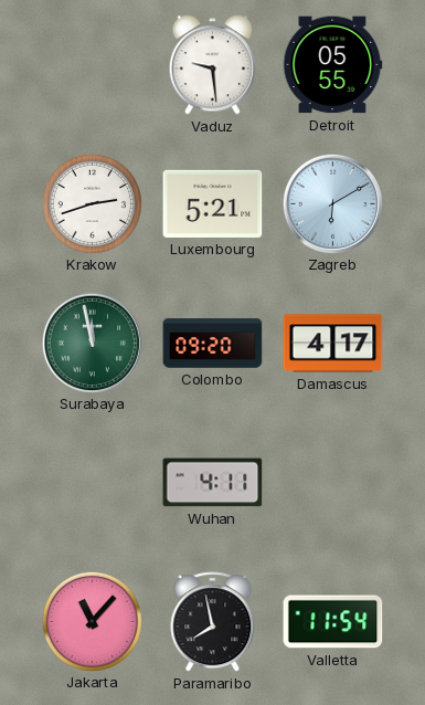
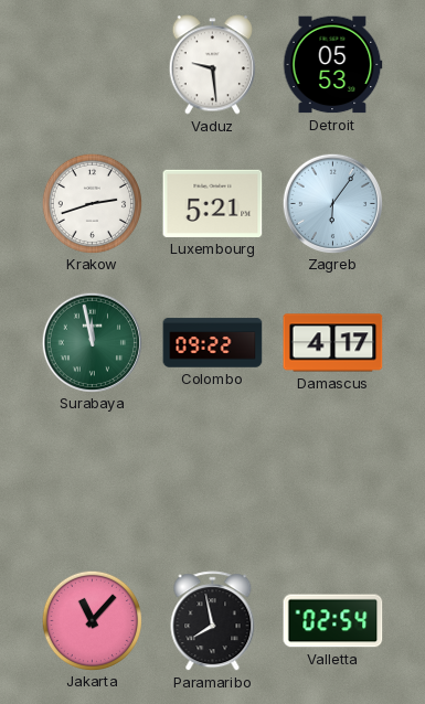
Detroit: 05:55 -> 05:53
Zagreb: 6:10 -> 6:06
Colombo: 09:20 -> 09:22
Wuhan: 4:11 -> none
Valletta: 11:54 -> 02:54
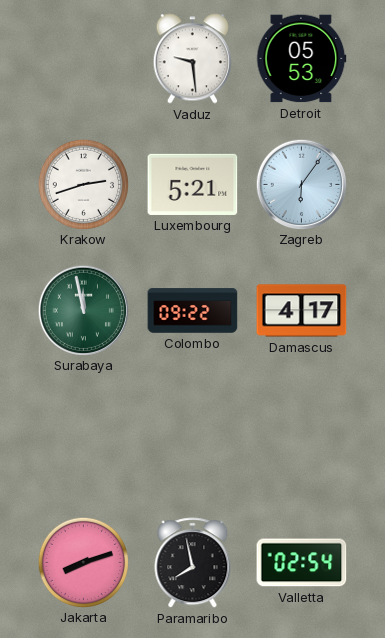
Jakarta: 11:07 -> 8:12
